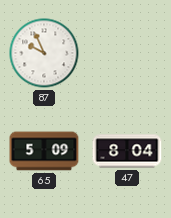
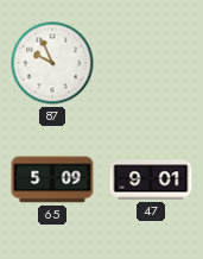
47: 8:04 -> 9:01
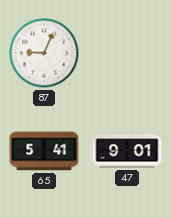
87: 9:56 -> 9:04
65: 5:09 -> 5:41
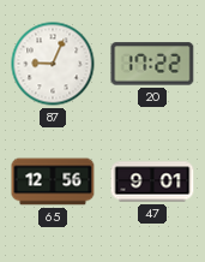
20: none -> 17:22
65: 5:41 -> 12:56
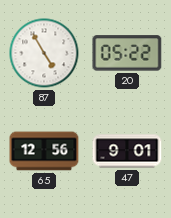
87: 9:04 -> 4:55
20: 17:22 -> 05:22
